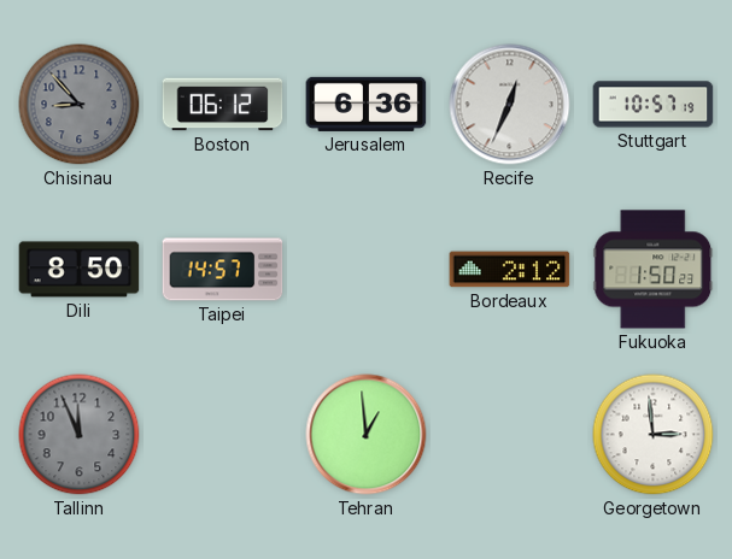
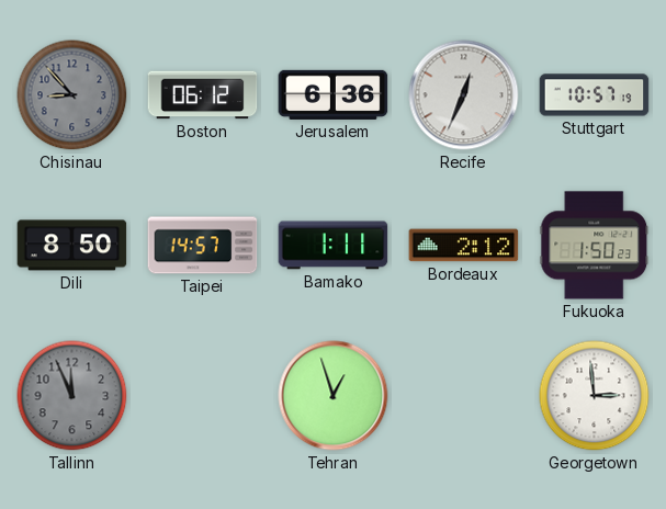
Bamako: none -> 1:11
Tehran: 12:59 -> 12:57
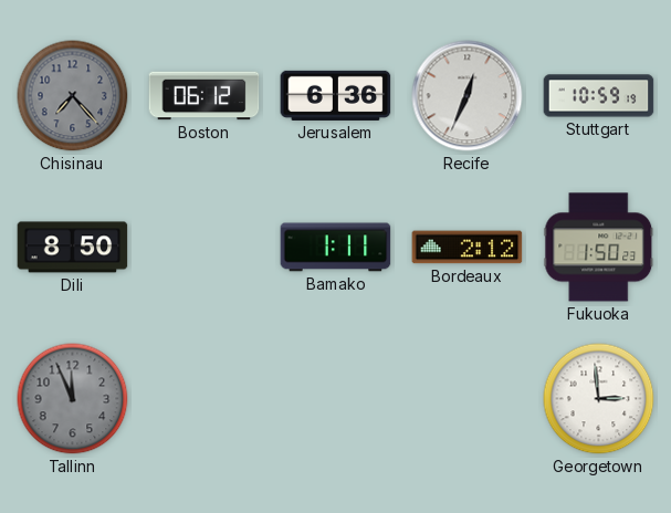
Chisinau: 8:53 -> 7:23
Stuttgart: 10:57 -> 10:59
Taipei: 14:57 -> none
Tehran: 12:57 -> none
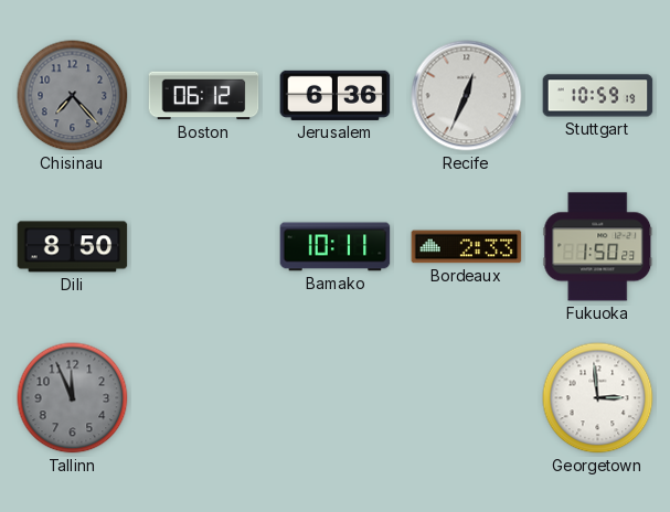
Bamako: 1:11 -> 10:11
Bordeaux: 2:12 -> 2:33
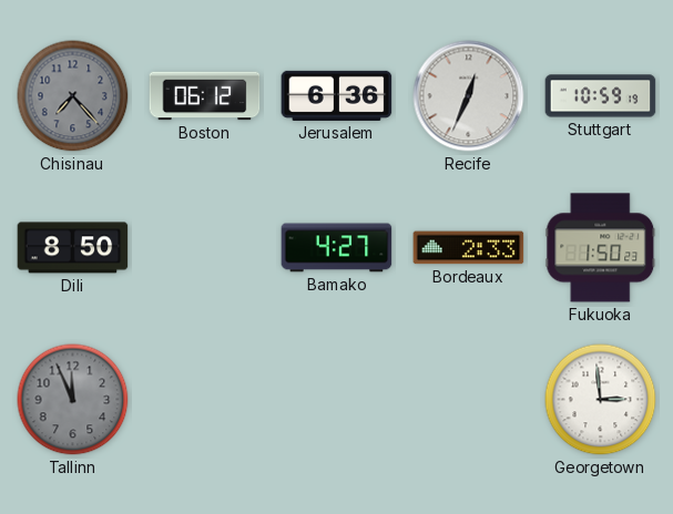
Bamako: 10:11 -> 4:27
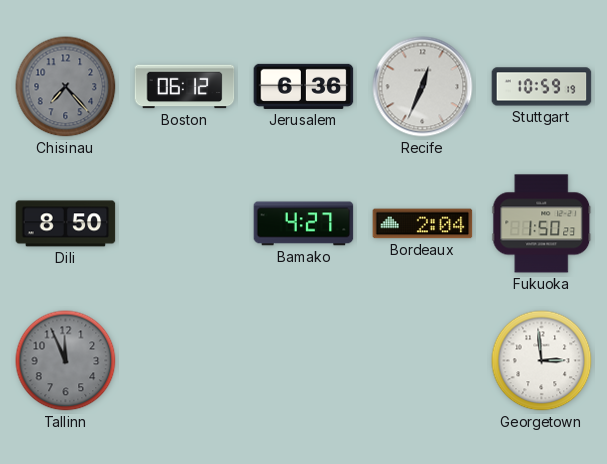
Bordeaux: 2:33 -> 2:04
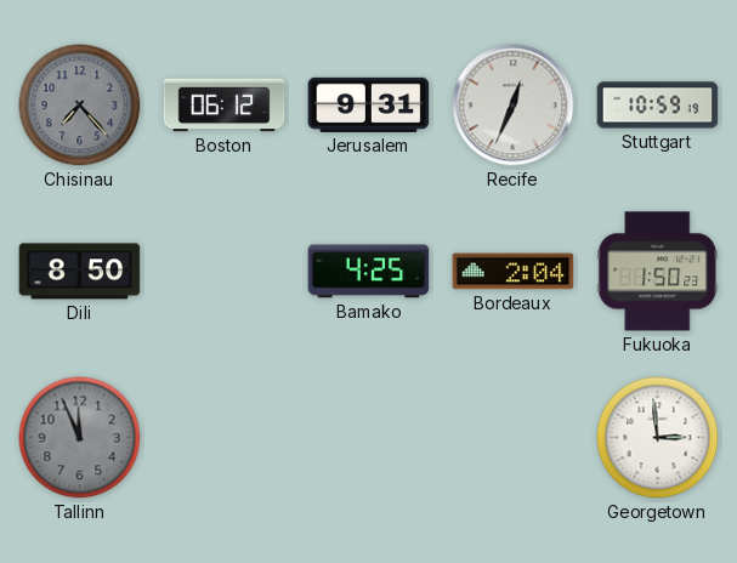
Jerusalem: 6:36 -> 9:31
Bamako: 4:27 -> 4:25
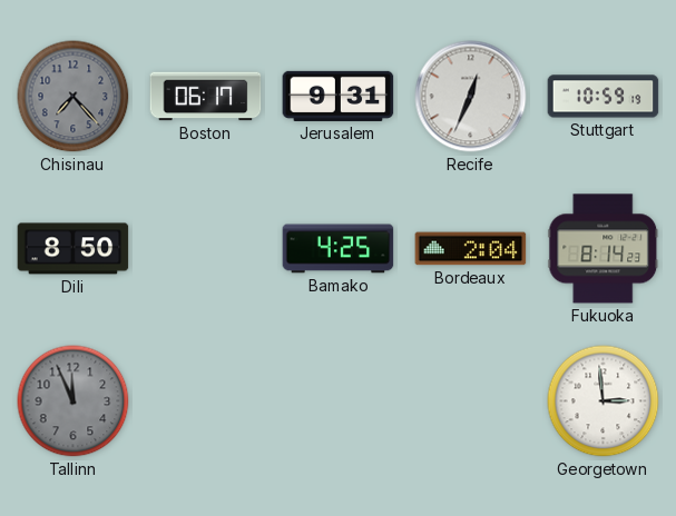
Boston: 06:12 -> 06:17
Fukuoka: 1:50 -> 8:14
